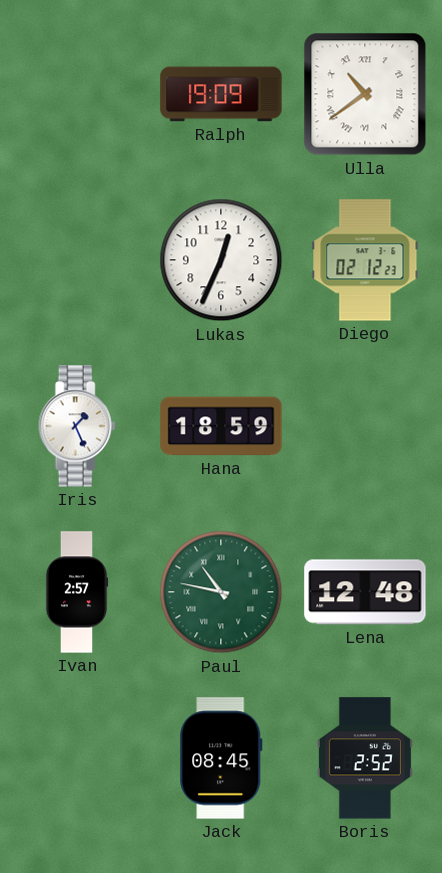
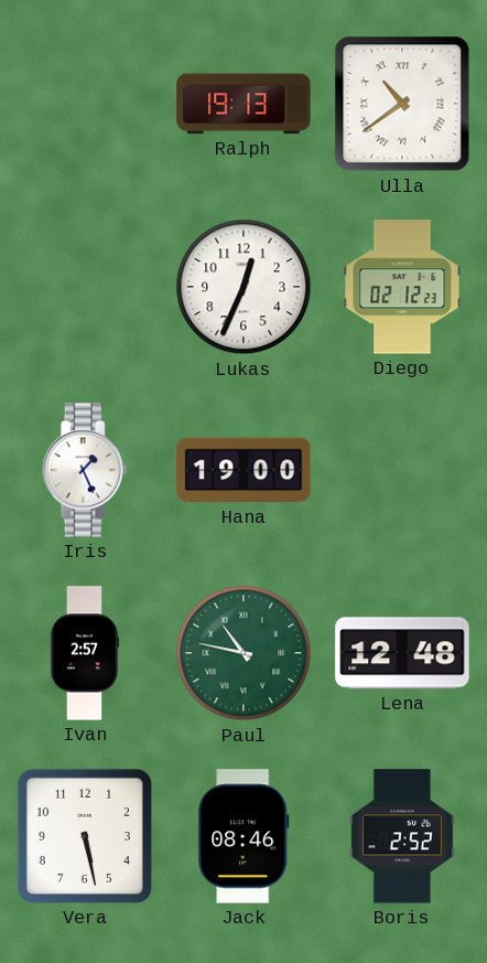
Ralph: 19:09 -> 19:13
Hana: 18:59 -> 19:00
Vera: none -> 5:28
Jack: 08:45 -> 08:46
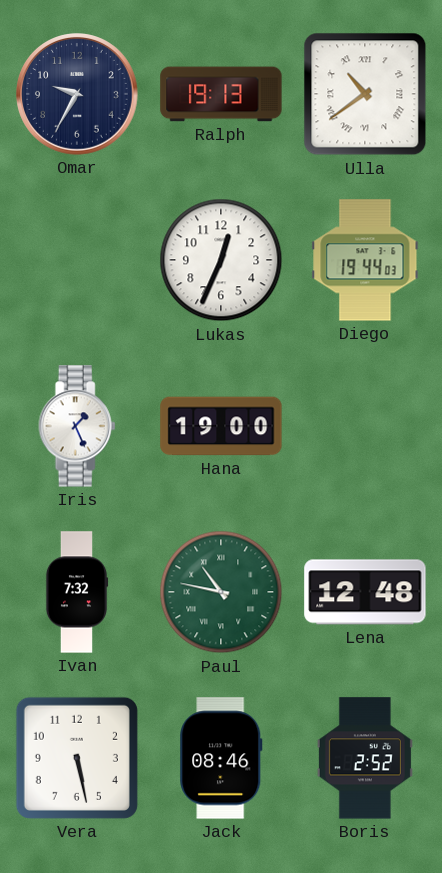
Omar: none -> 9:35
Diego: 02:12 -> 19:44
Ivan: 2:57 -> 7:32
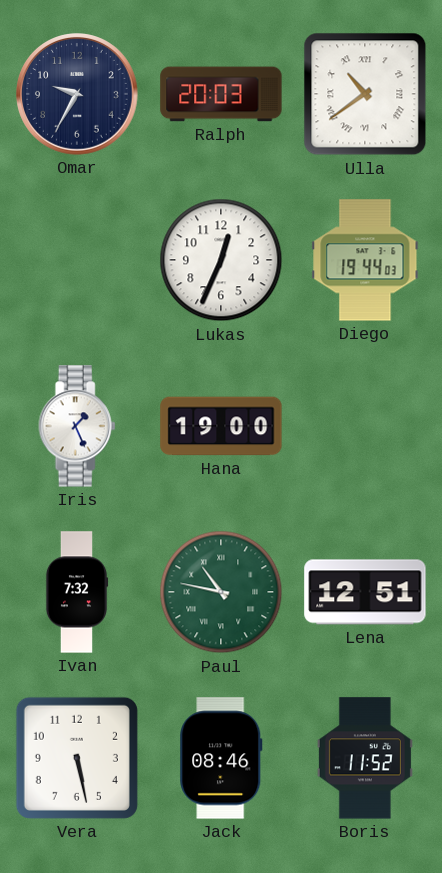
Ralph: 19:13 -> 20:03
Lena: 12:48 -> 12:51
Boris: 2:52 -> 11:52
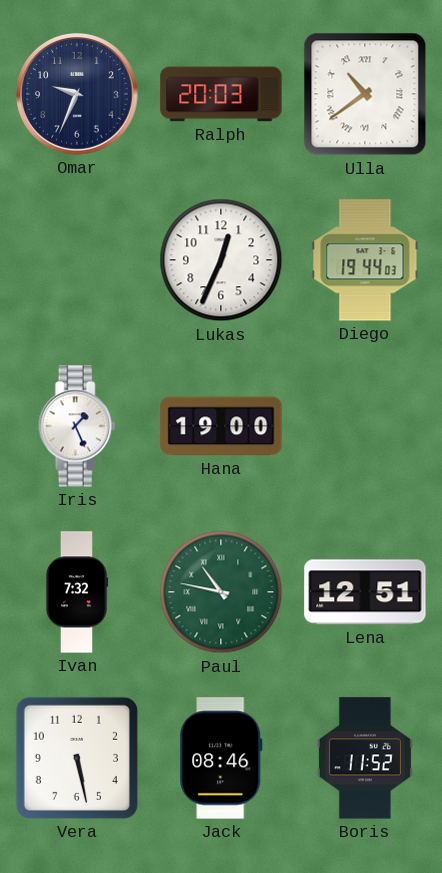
Omar: 9:35 -> 9:34
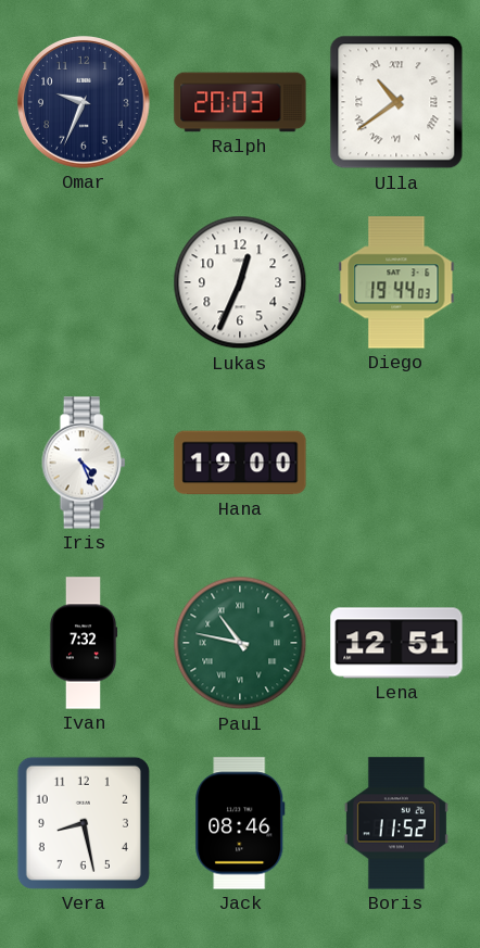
Iris: 1:26 -> 4:26
Vera: 5:28 -> 8:28
